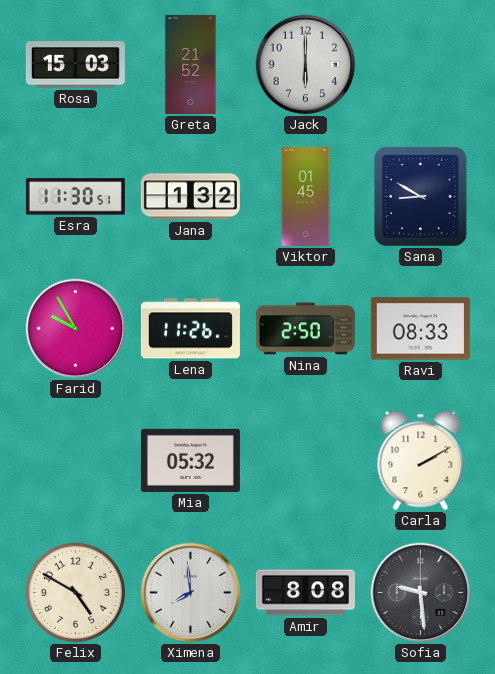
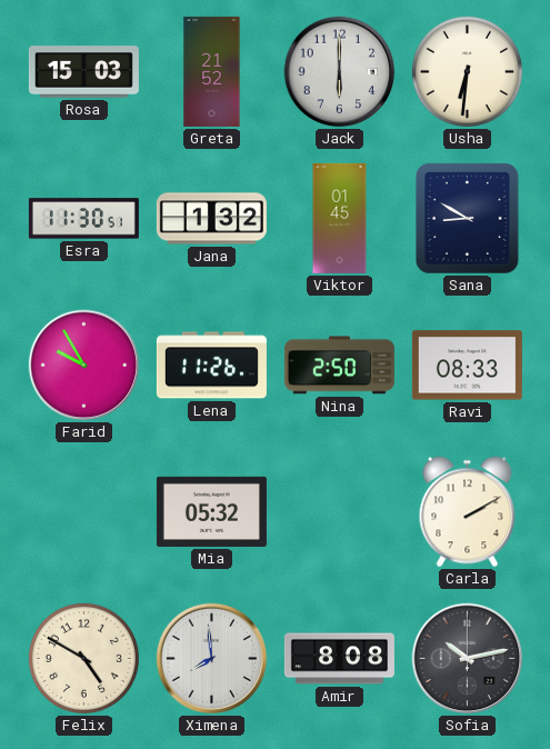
Usha: none -> 6:31
Sofia: 9:29 -> 10:13
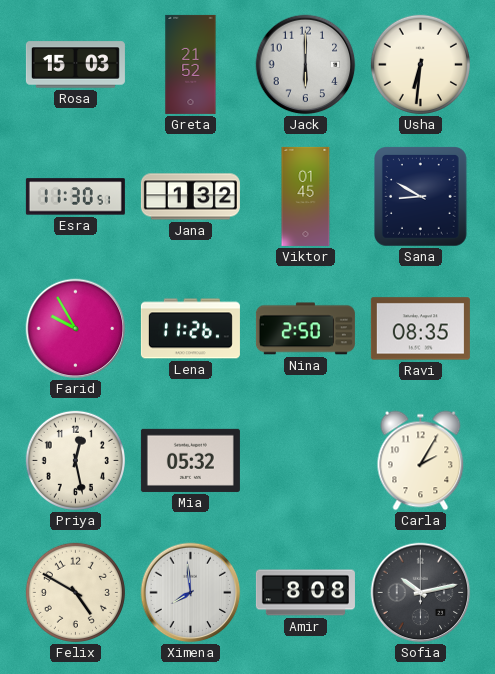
Ravi: 08:33 -> 08:35
Priya: none -> 12:28
Carla: 2:10 -> 2:05
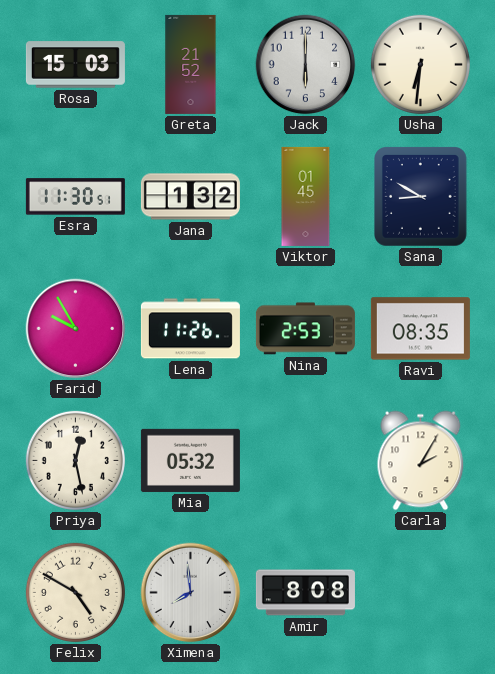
Nina: 2:50 -> 2:53
Sofia: 10:13 -> none
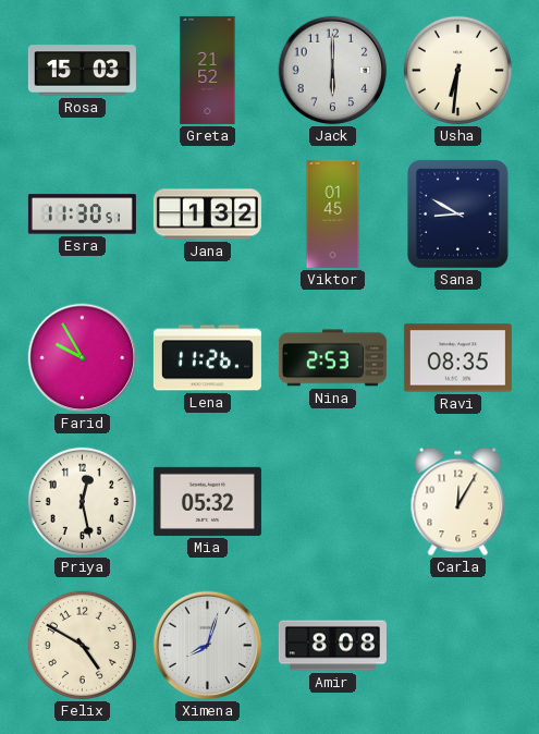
Carla: 2:05 -> 12:05
Ximena: 7:59 -> 8:03
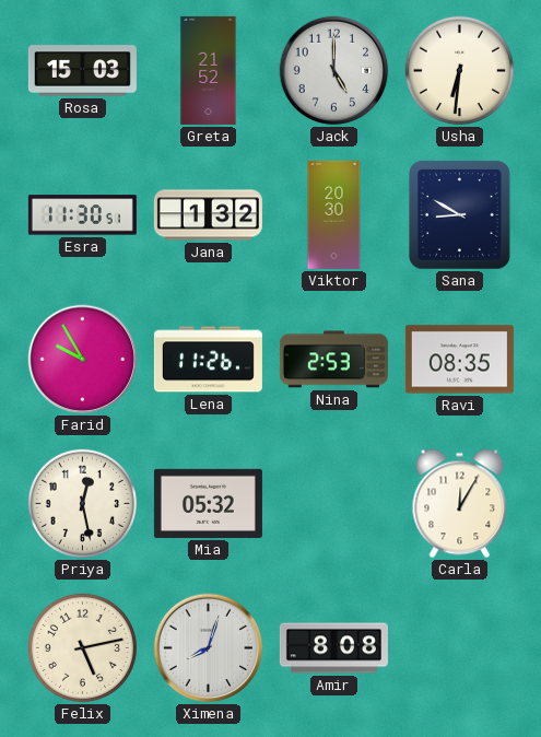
Jack: 6:00 -> 5:00
Viktor: 01:45 -> 20:30
Felix: 4:50 -> 5:13
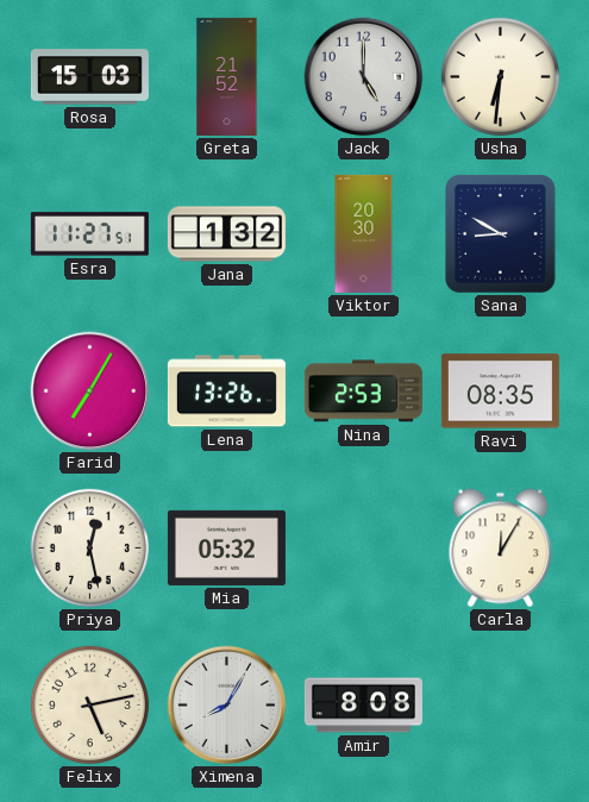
Esra: 11:30 -> 11:27
Farid: 9:55 -> 7:05
Lena: 11:26 -> 13:26
Ximena: 8:03 -> 8:05
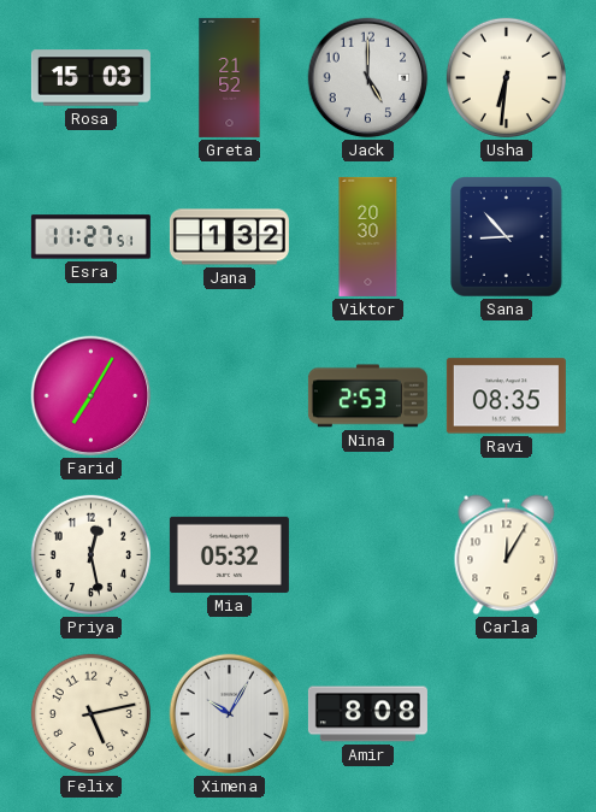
Sana: 8:50 -> 8:53
Lena: 13:26 -> none
Ximena: 8:05 -> 10:05
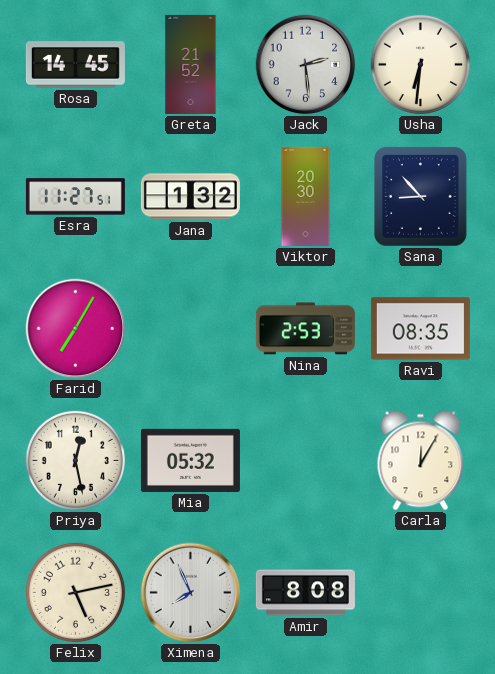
Rosa: 15:03 -> 14:45
Jack: 5:00 -> 2:29
Ximena: 10:05 -> 7:56
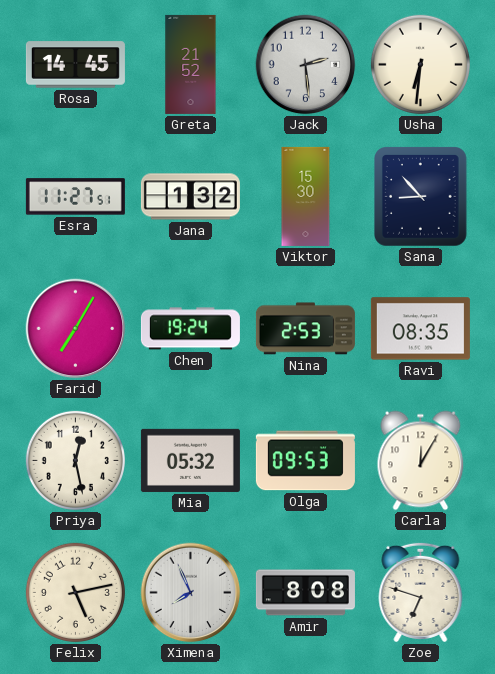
Viktor: 20:30 -> 15:30
Chen: none -> 19:24
Olga: none -> 09:53
Zoe: none -> 6:48
